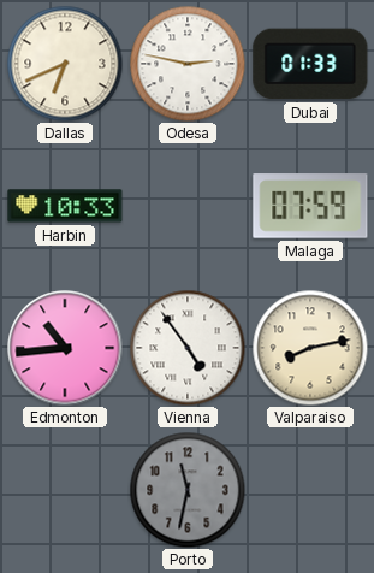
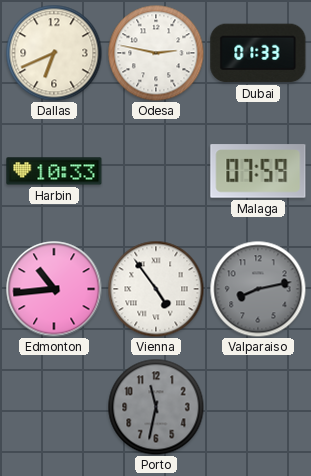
Valparaiso dial: cream -> grey
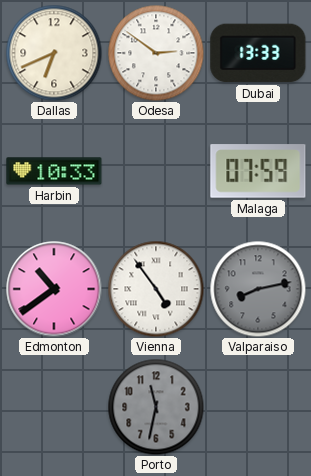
Odesa: 2:47 -> 2:51
Dubai: 01:33 -> 13:33
Edmonton: 10:44 -> 10:39
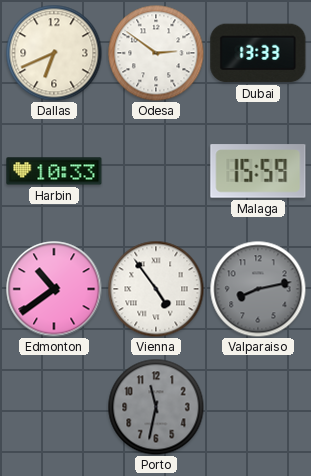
Malaga: 07:59 -> 15:59
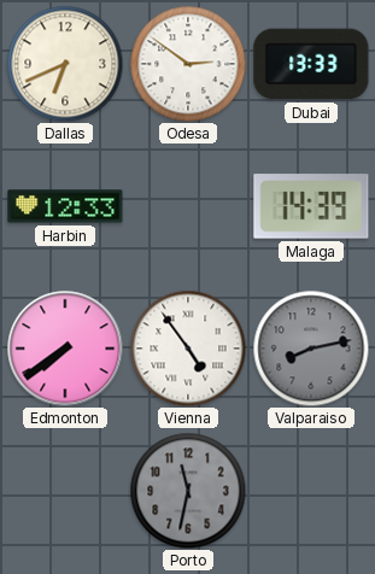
Harbin: 10:33 -> 12:33
Malaga: 15:59 -> 14:39
Edmonton: 10:39 -> 7:39
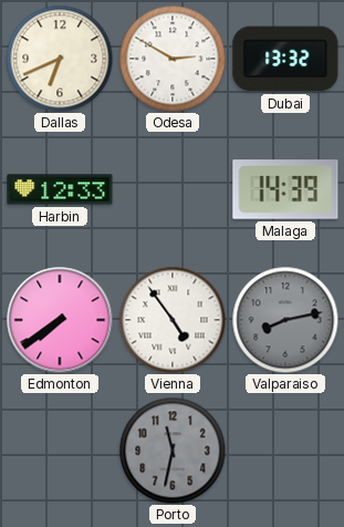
Odesa: 2:51 -> 2:50
Dubai: 13:33 -> 13:32
